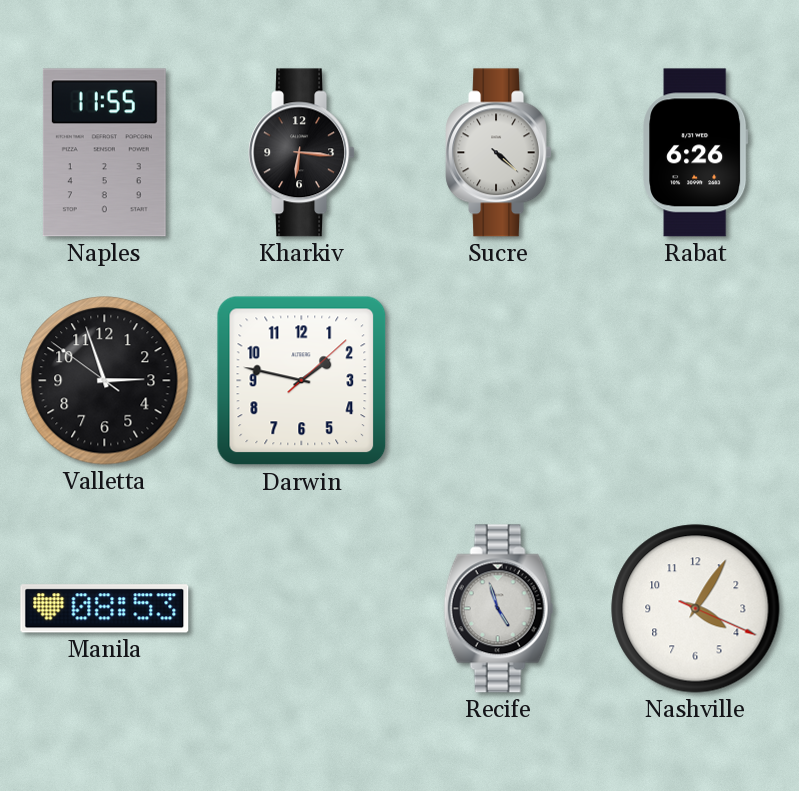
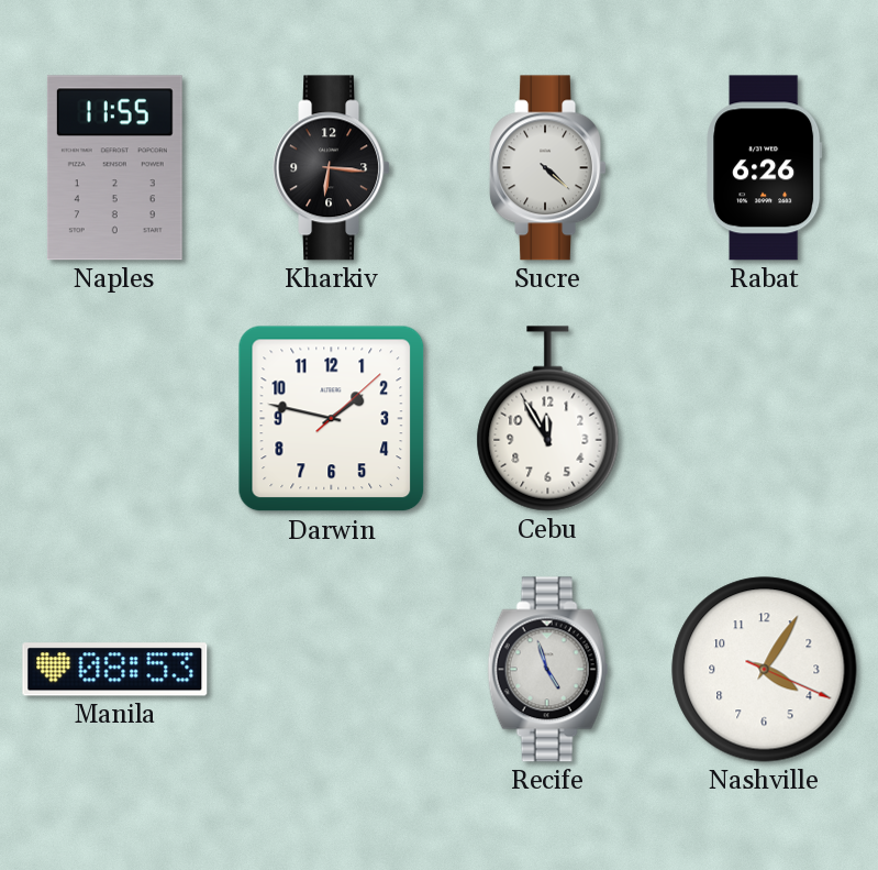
Valletta: 2:56 -> none
Cebu: none -> 11:55
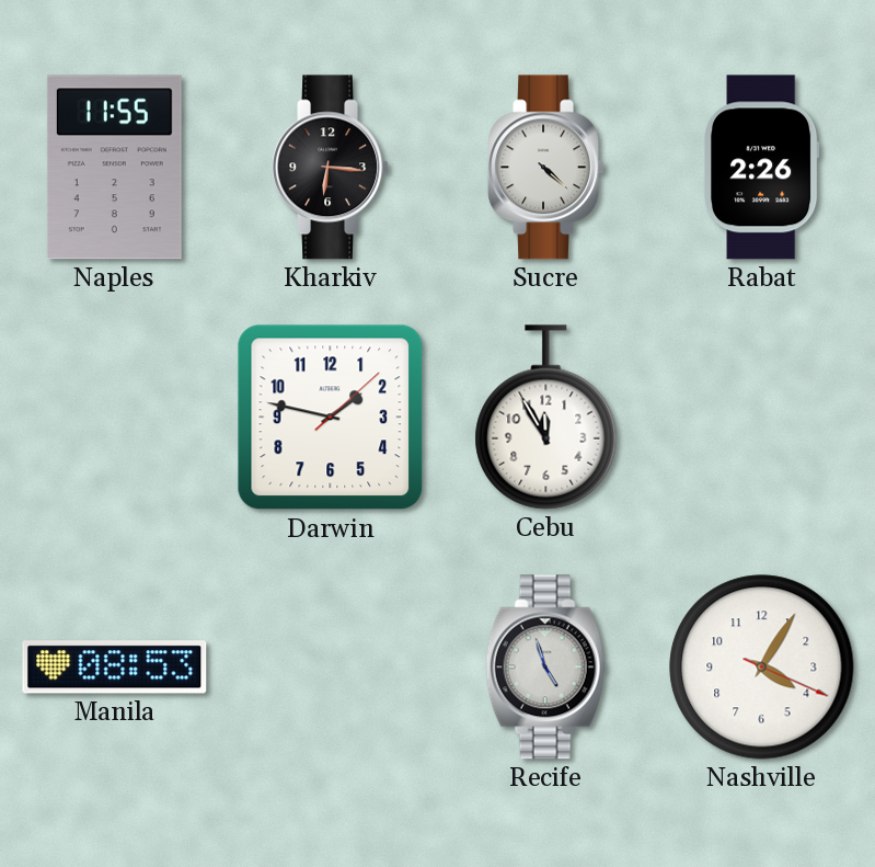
Rabat: 6:26 -> 2:26
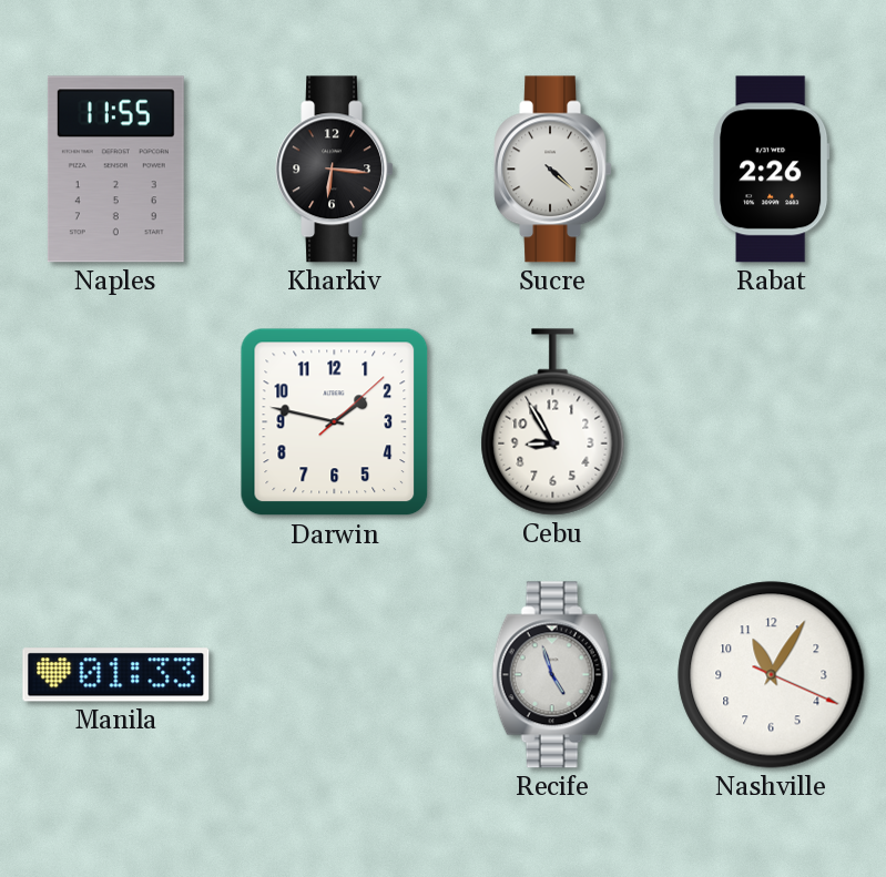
Cebu: 11:55 -> 8:55
Manila: 08:53 -> 01:33
Nashville: 4:05 -> 11:05
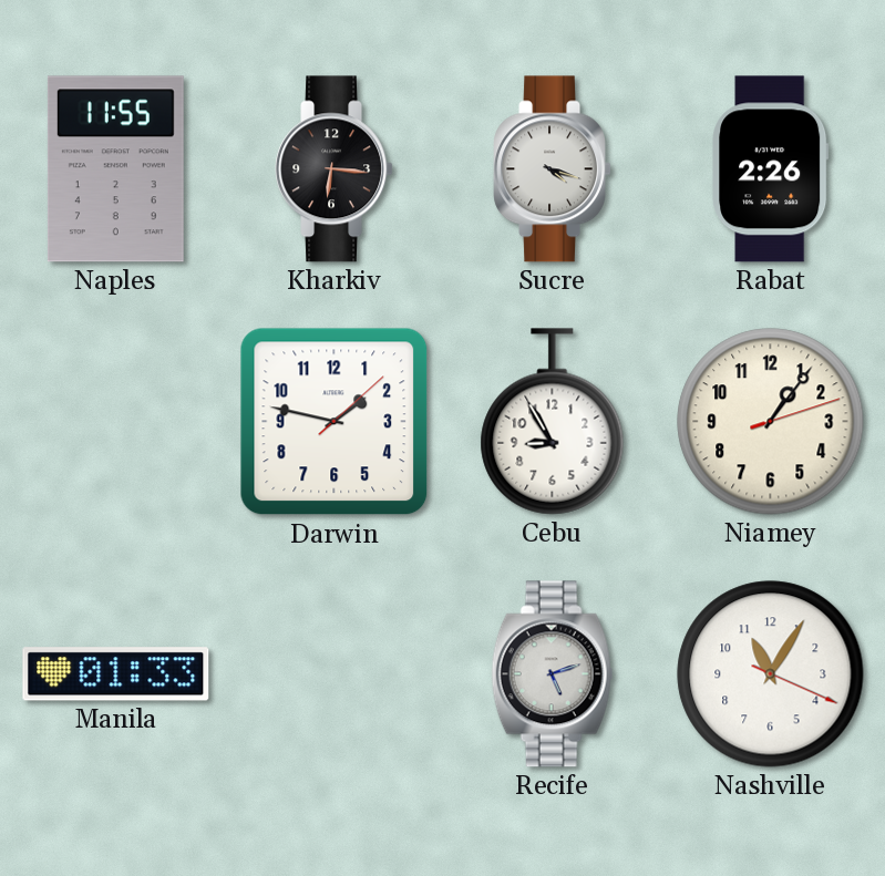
Sucre: 4:22 -> 4:18
Niamey: none -> 1:06
Recife: 4:57 -> 5:12
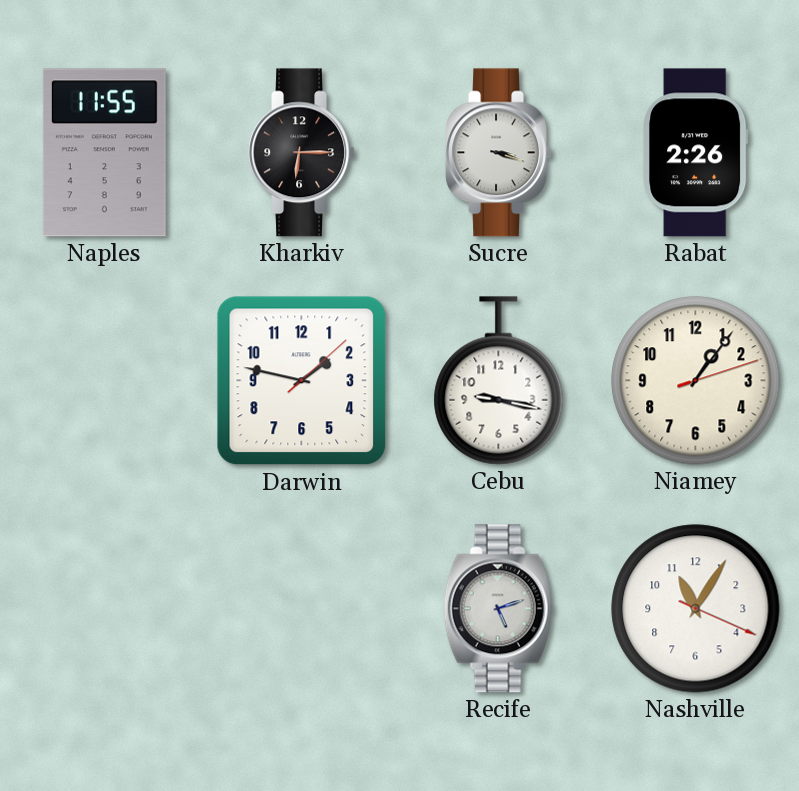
Kharkiv: 6:16 -> 6:15
Sucre: 4:18 -> 3:18
Cebu: 8:55 -> 9:17
Manila: 01:33 -> none
